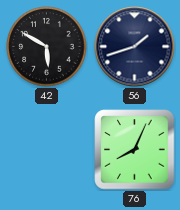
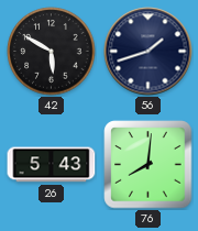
26: none -> 5:43
76: 8:04 -> 8:01
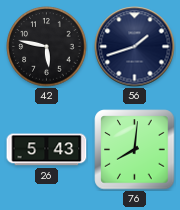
42: 5:50 -> 5:47
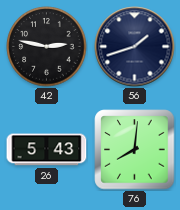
42: 5:47 -> 2:47
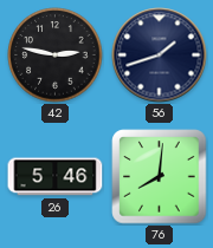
26: 5:43 -> 5:46
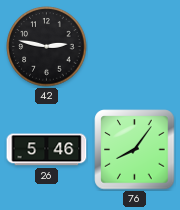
56: 1:42 -> none
76: 8:01 -> 8:06
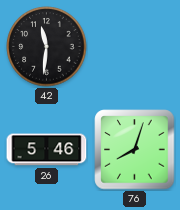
42: 2:47 -> 11:31
76: 8:06 -> 8:03
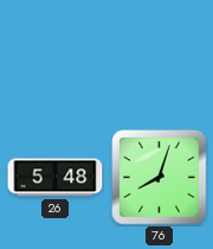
42: 11:31 -> none
26: 5:46 -> 5:48
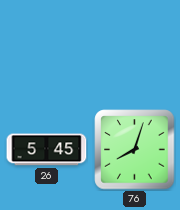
26: 5:48 -> 5:45
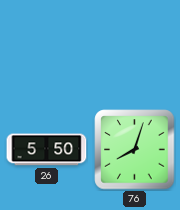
26: 5:45 -> 5:50
